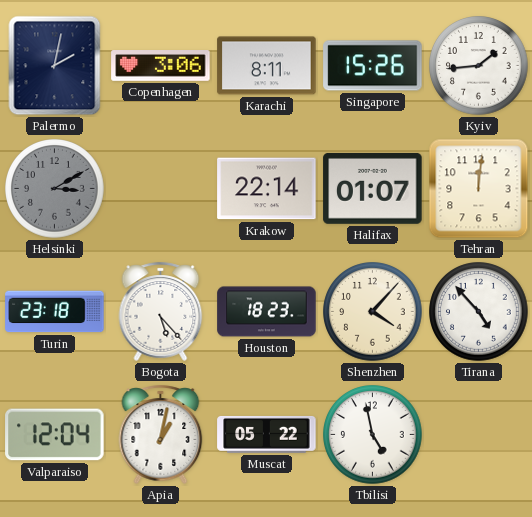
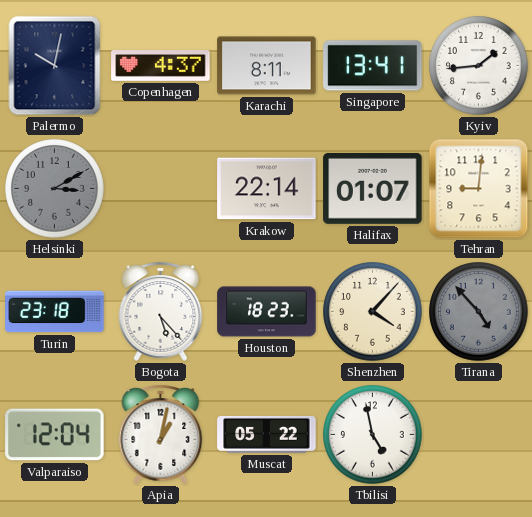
Palermo: 2:02 -> 10:02
Copenhagen: 3:06 -> 4:37
Singapore: 15:26 -> 13:41
Tehran: 12:01 -> 9:01
Tirana dial: white -> grey
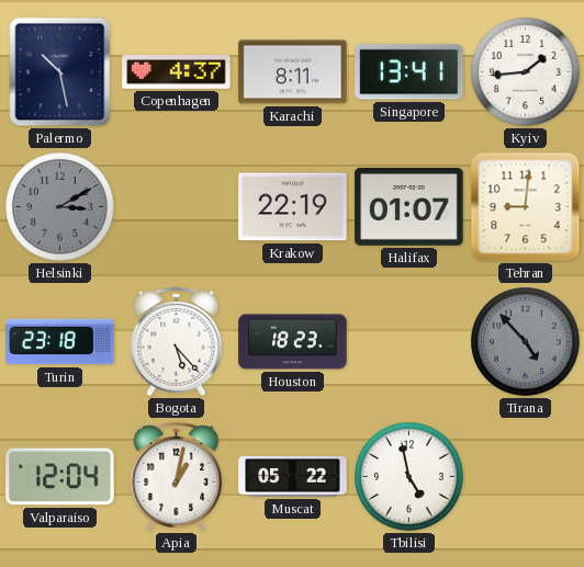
Palermo: 10:02 -> 10:28
Krakow: 22:14 -> 22:19
Shenzhen: 4:07 -> none
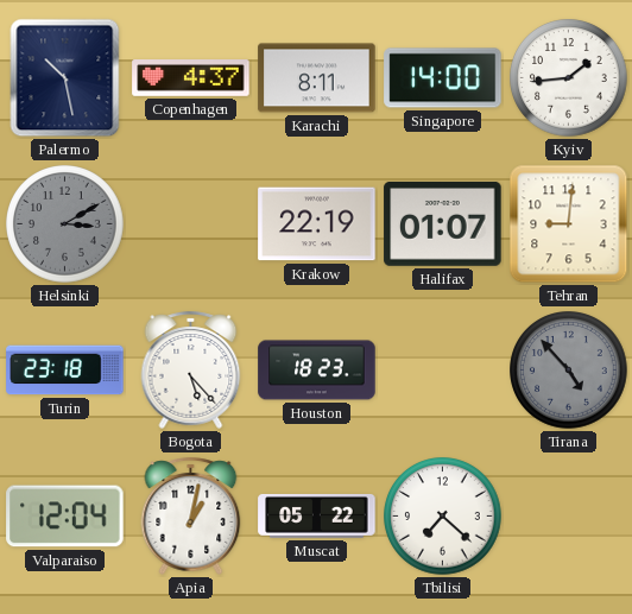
Singapore: 13:41 -> 14:00
Tbilisi: 4:58 -> 7:22
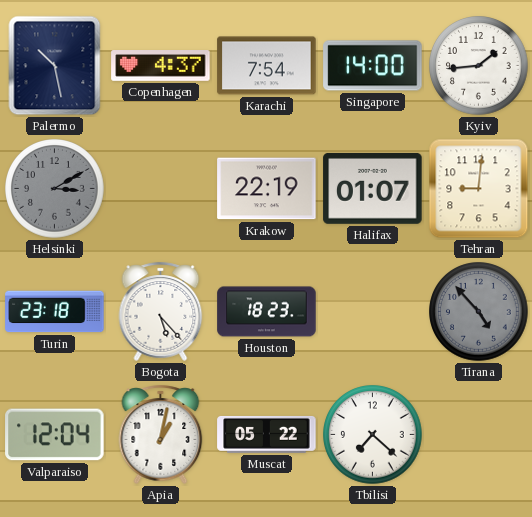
Karachi: 8:11 -> 7:54
